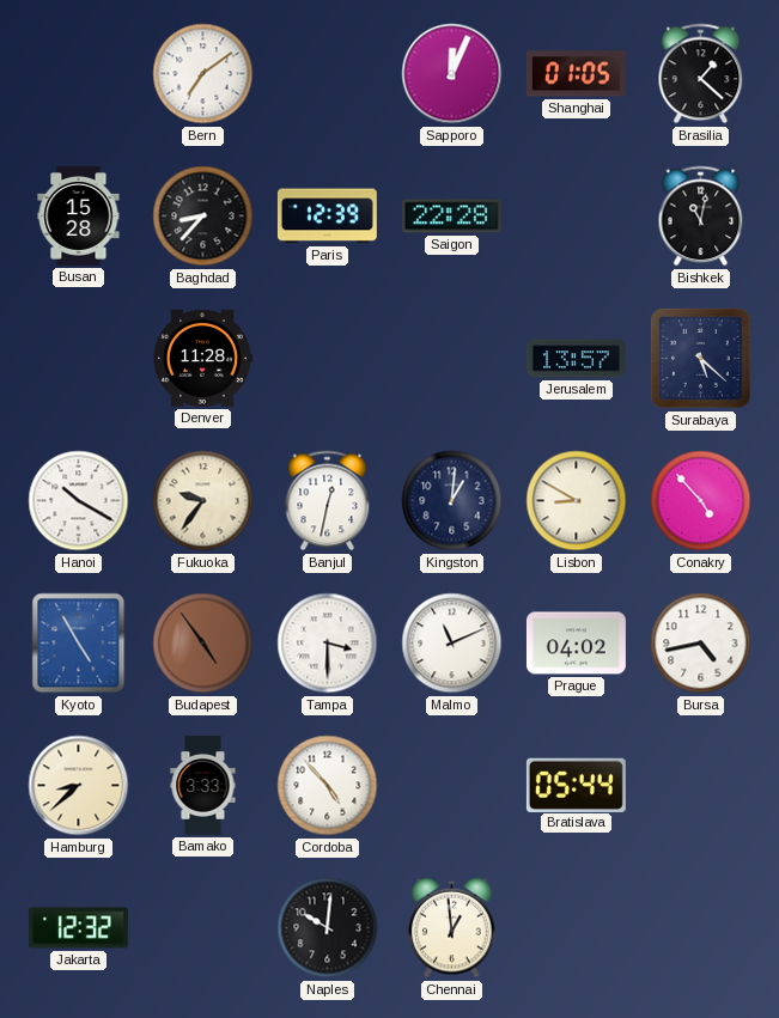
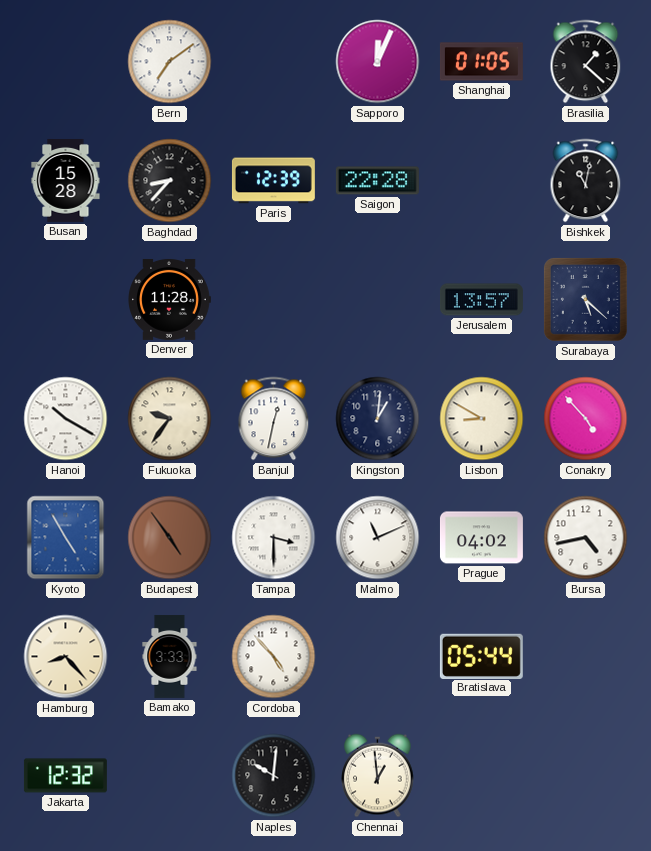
Hamburg: 8:38 -> 8:23
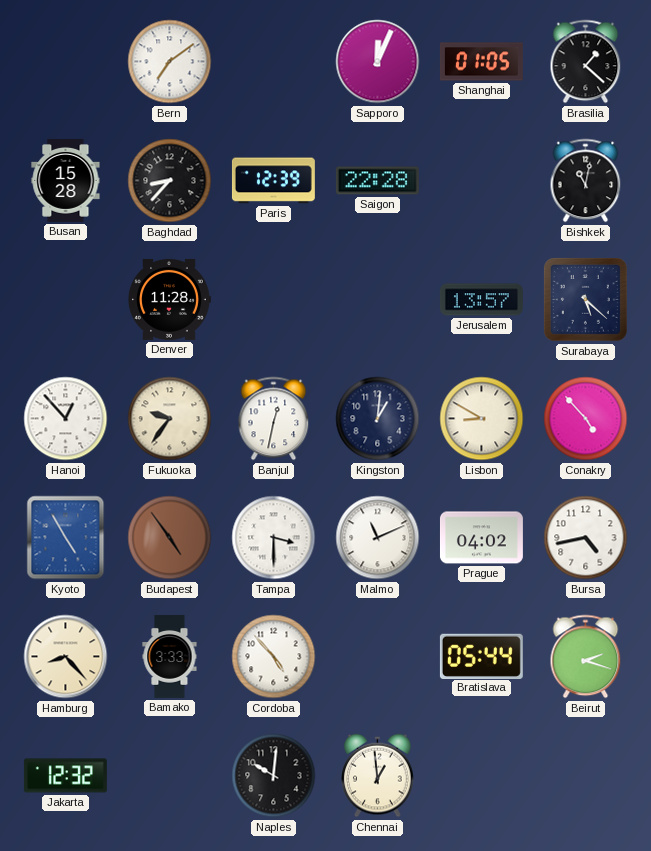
Hanoi: 10:20 -> 12:53
Beirut: none -> 2:18
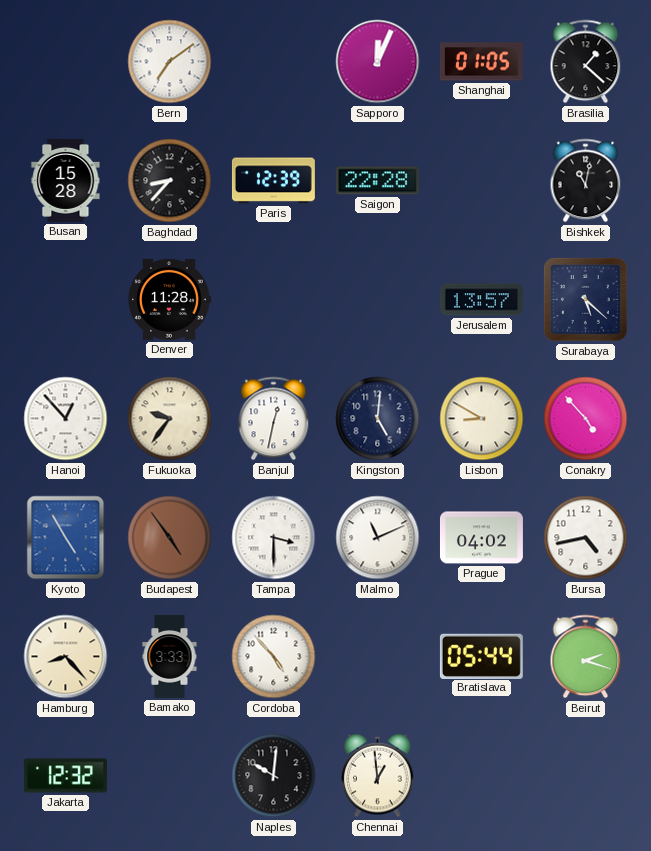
Kingston: 1:01 -> 5:01
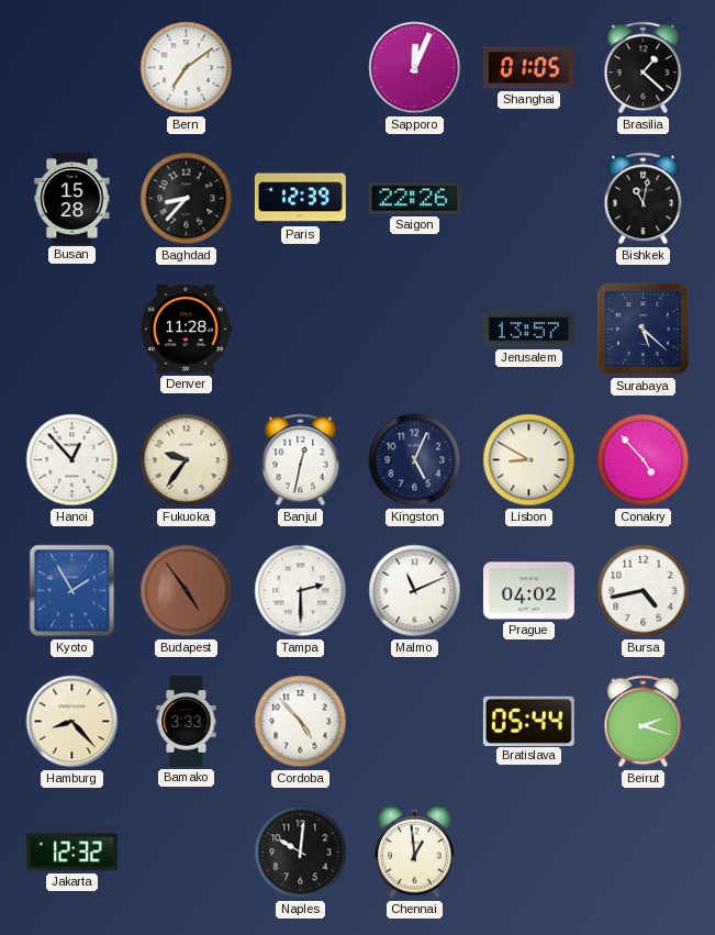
Saigon: 22:28 -> 22:26
Kingston: 5:01 -> 5:04
Kyoto: 4:55 -> 1:55
Tampa: 3:30 -> 2:30
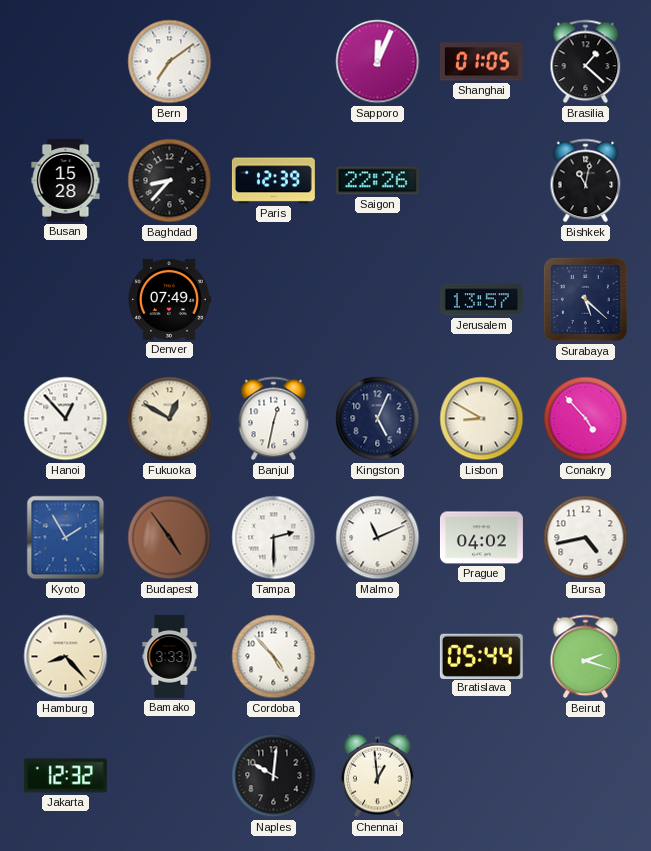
Denver: 11:28 -> 07:49
Fukuoka: 9:36 -> 12:50
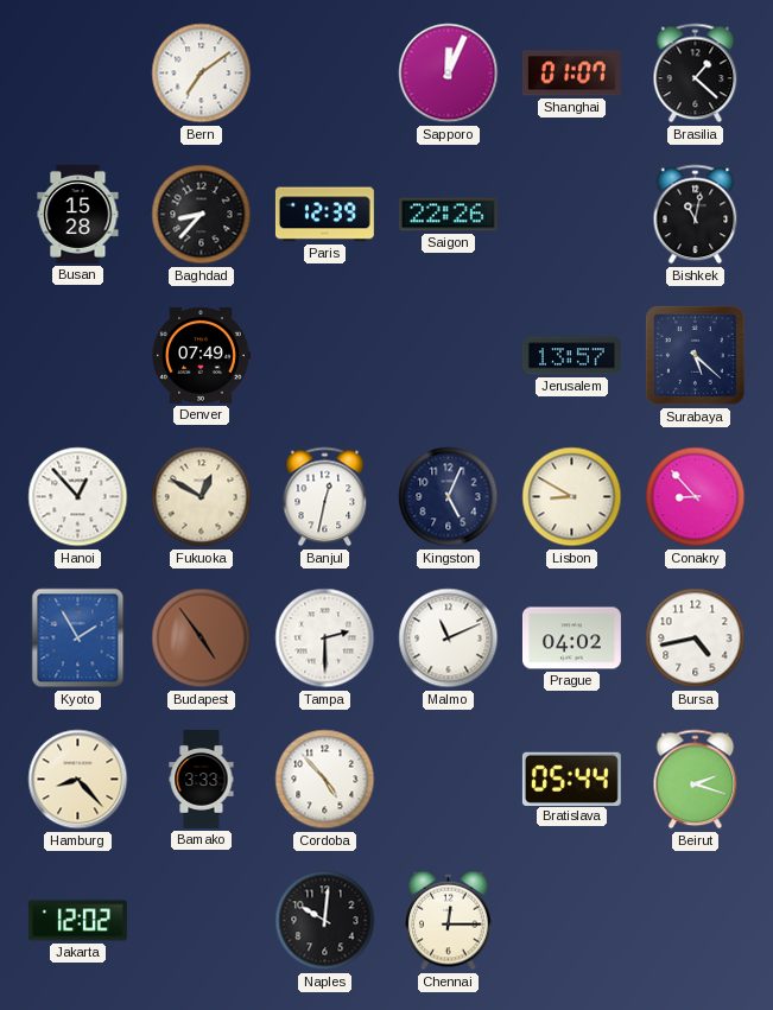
Shanghai: 01:05 -> 01:07
Conakry: 4:53 -> 8:53
Jakarta: 12:32 -> 12:02
Chennai: 12:59 -> 12:15
